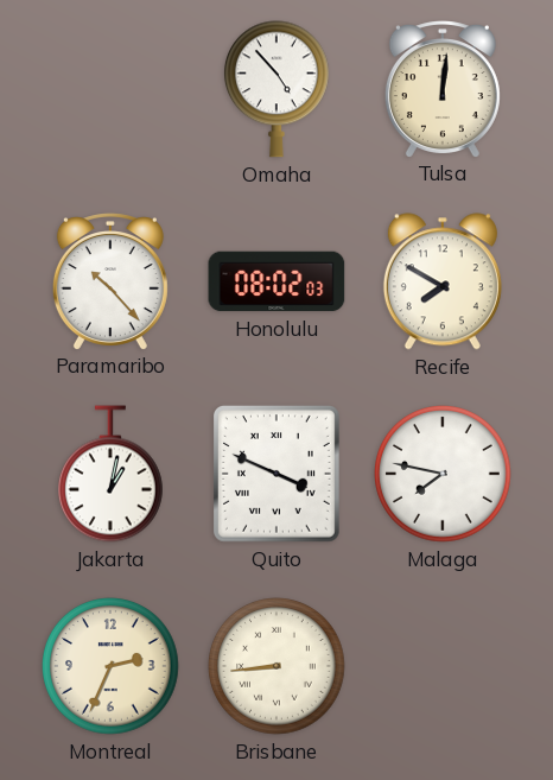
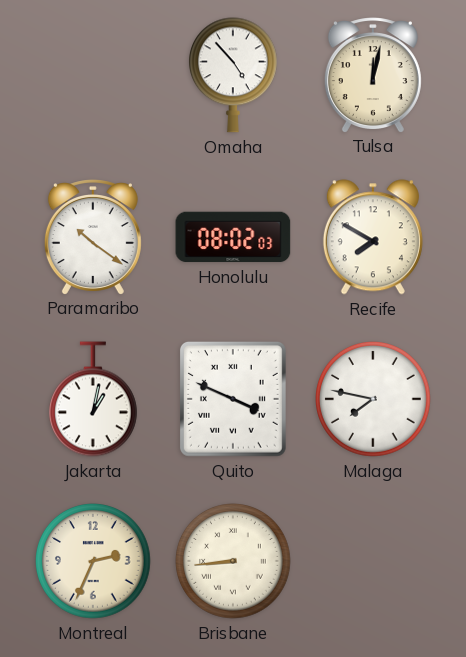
Tulsa: 12:01 -> 12:02
Paramaribo: 10:23 -> 10:21
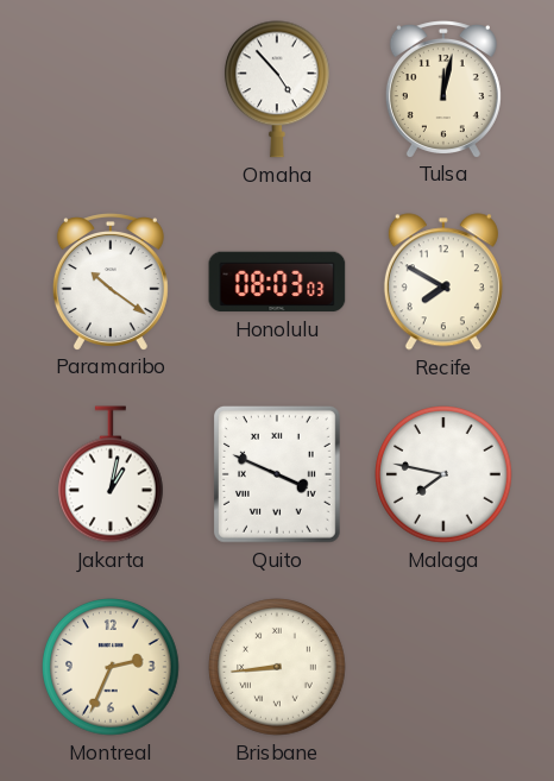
Honolulu: 08:02 -> 08:03
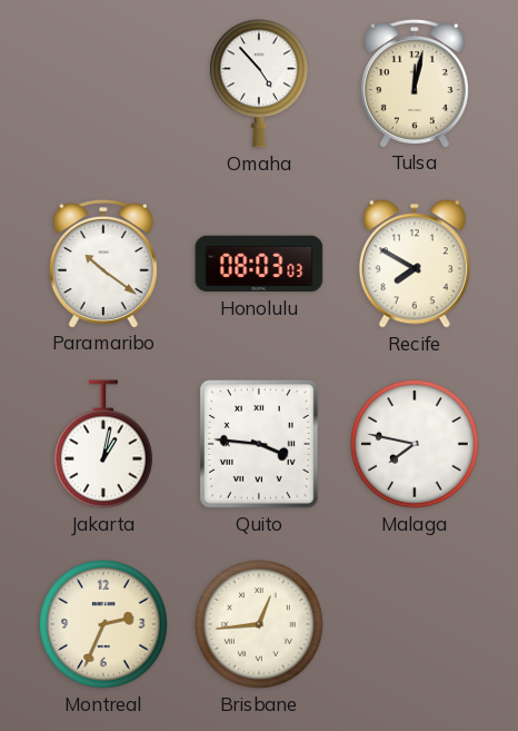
Quito: 3:49 -> 3:46
Brisbane: 8:44 -> 12:44
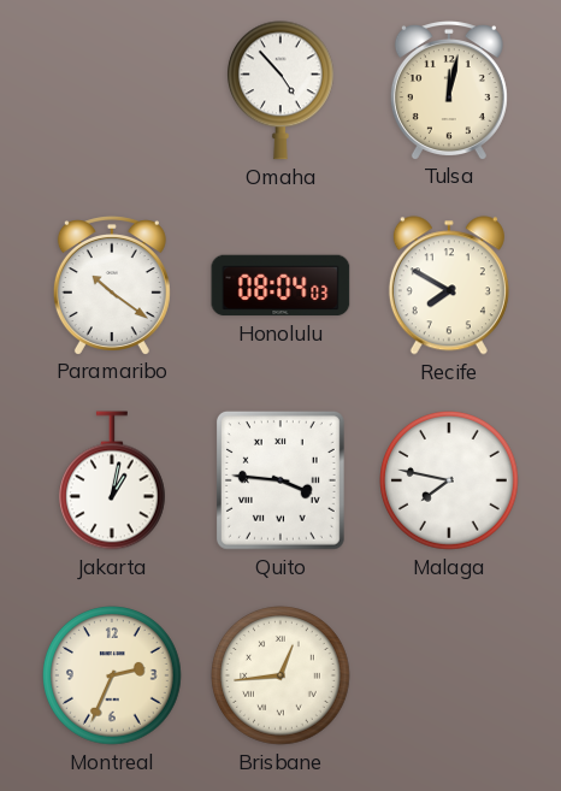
Honolulu: 08:03 -> 08:04
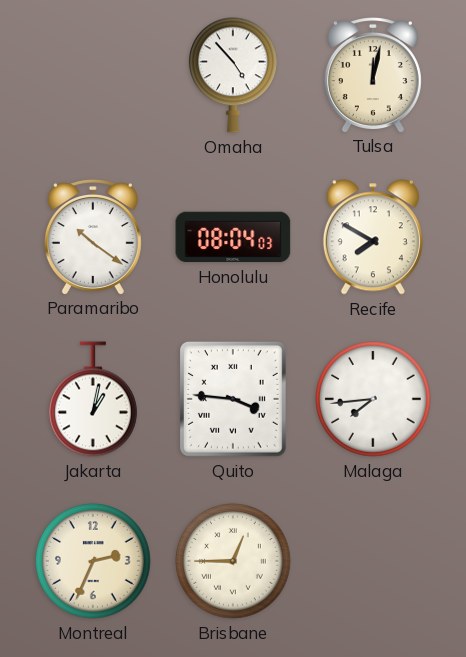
Malaga: 7:47 -> 7:44
Brisbane: 12:44 -> 12:45
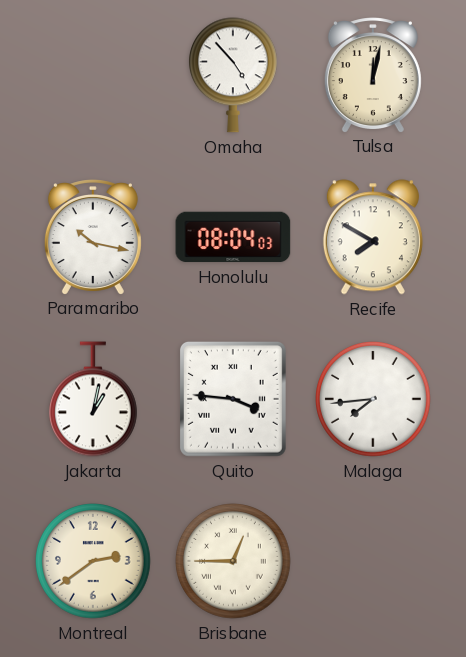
Paramaribo: 10:21 -> 10:17
Montreal: 2:34 -> 2:39
